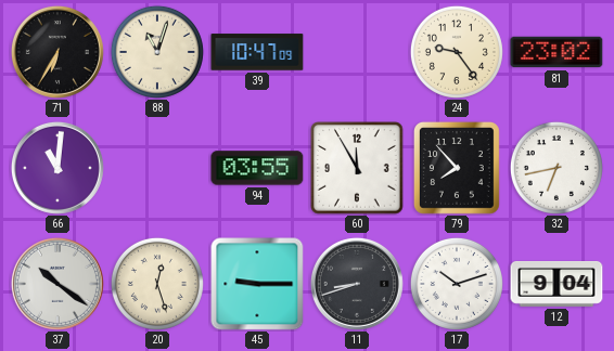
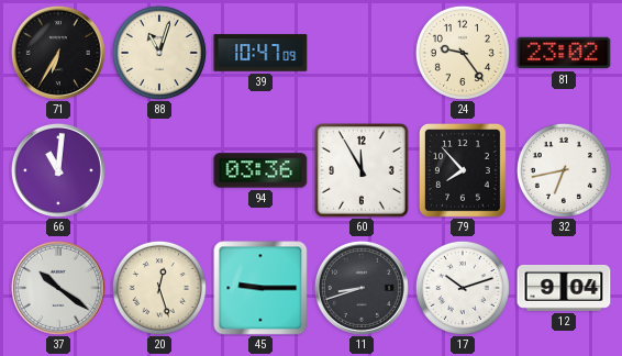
94: 03:55 -> 03:36
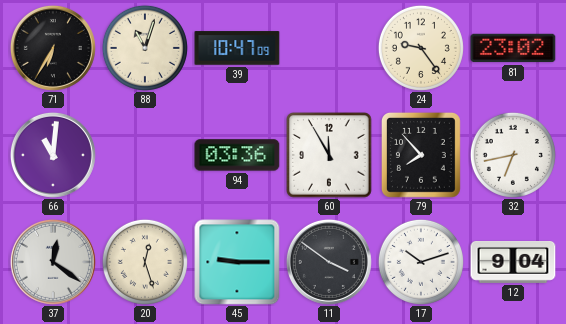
37: 10:21 -> 12:21
11: 8:42 -> 3:51
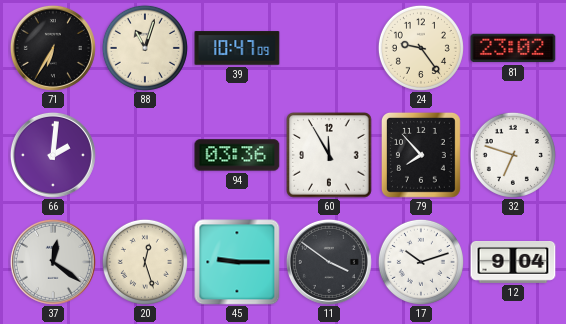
66: 11:01 -> 2:01
32: 6:43 -> 6:48
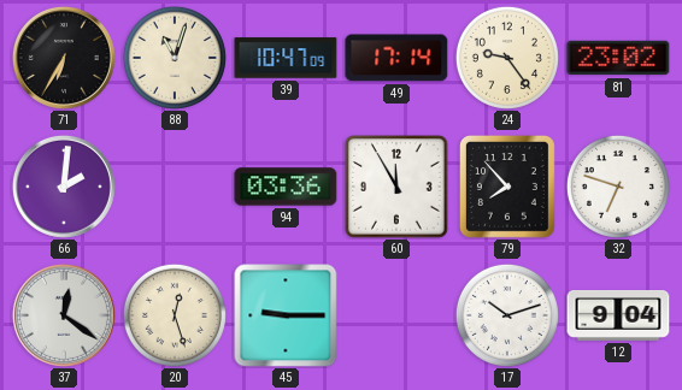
49: none -> 17:14
11: 3:51 -> none
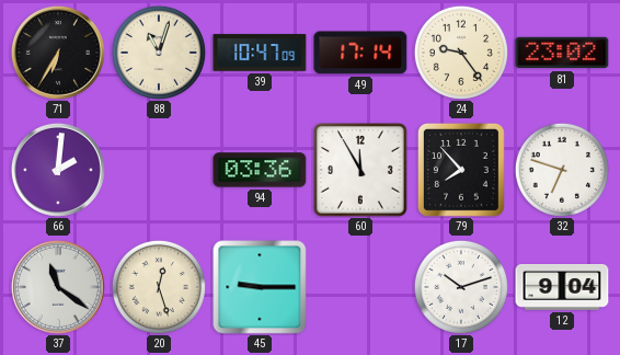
37: 12:21 -> 11:21
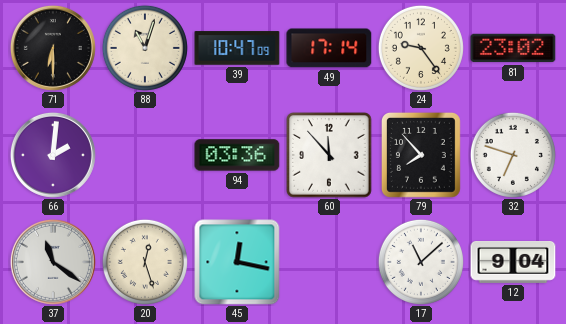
71: 6:35 -> 6:30
60: 11:55 -> 11:53
45: 9:15 -> 12:17
17: 10:12 -> 11:08
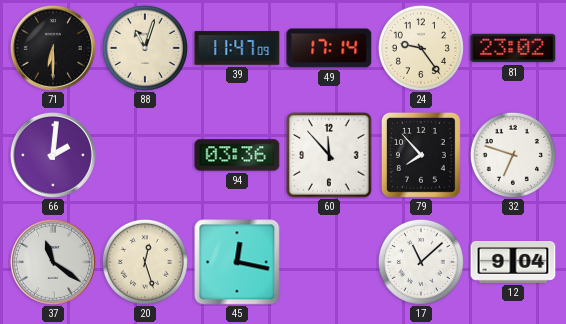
39: 10:47 -> 11:47
